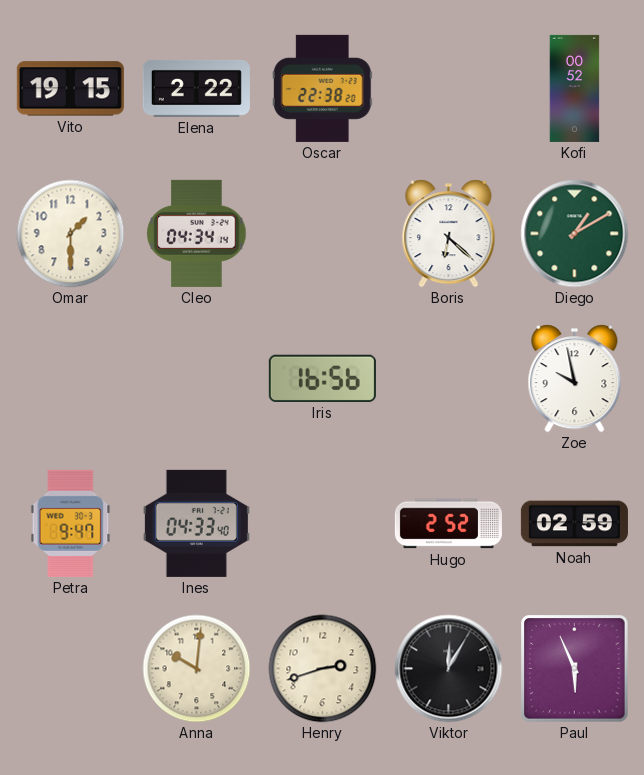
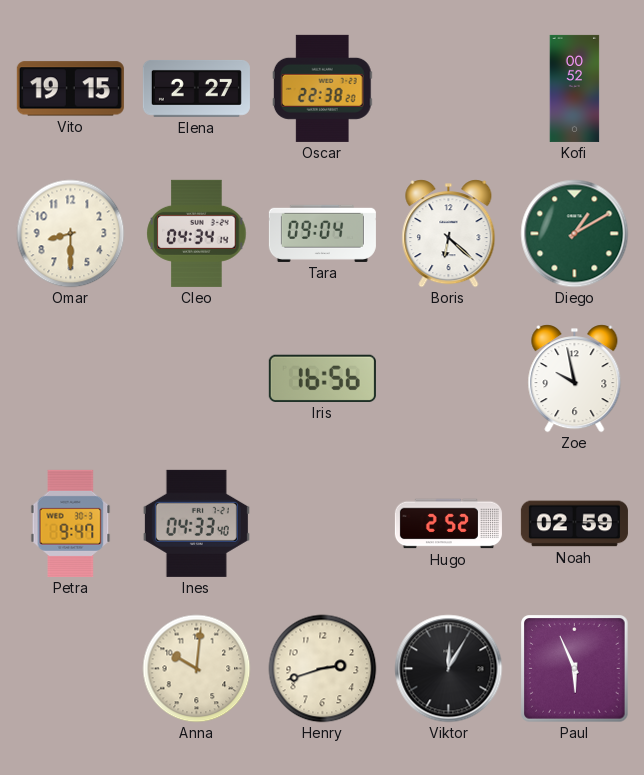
Elena: 2:22 -> 2:27
Omar: 1:30 -> 8:30
Tara: none -> 09:04
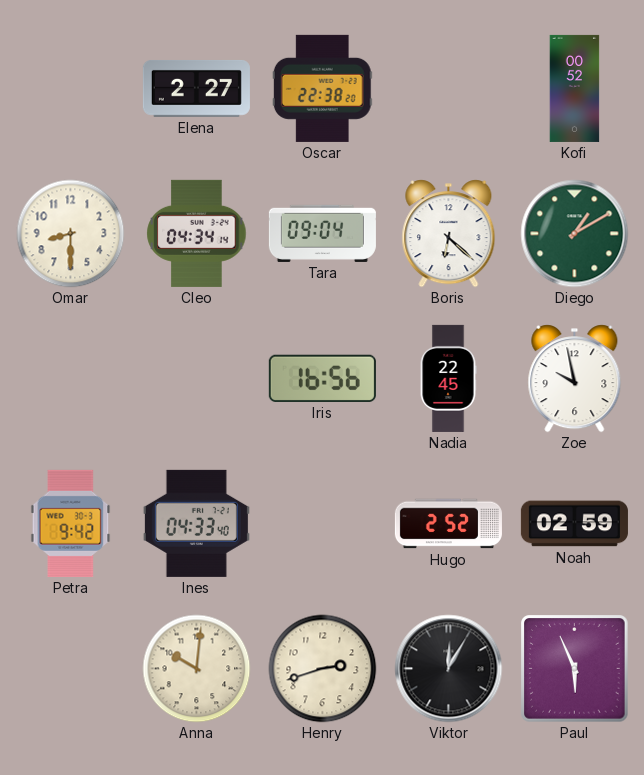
Vito: 19:15 -> none
Nadia: none -> 22:45
Petra: 9:47 -> 9:42
